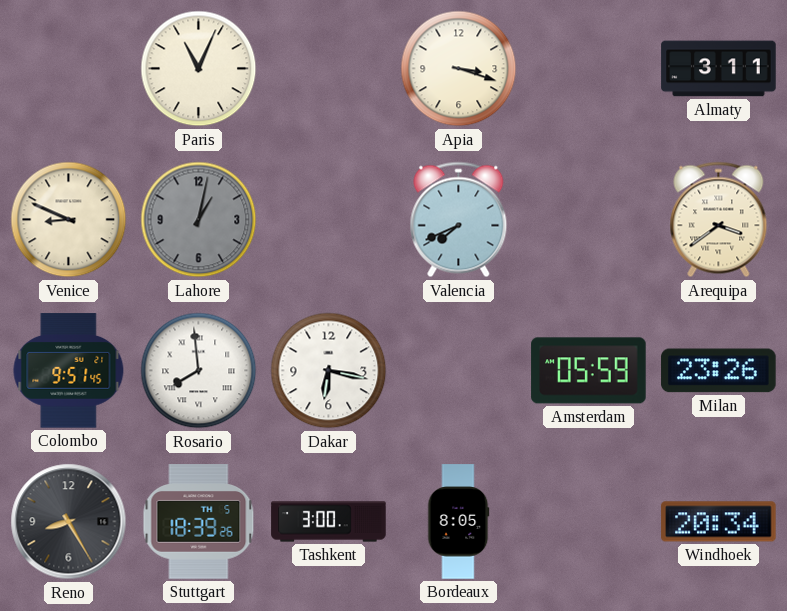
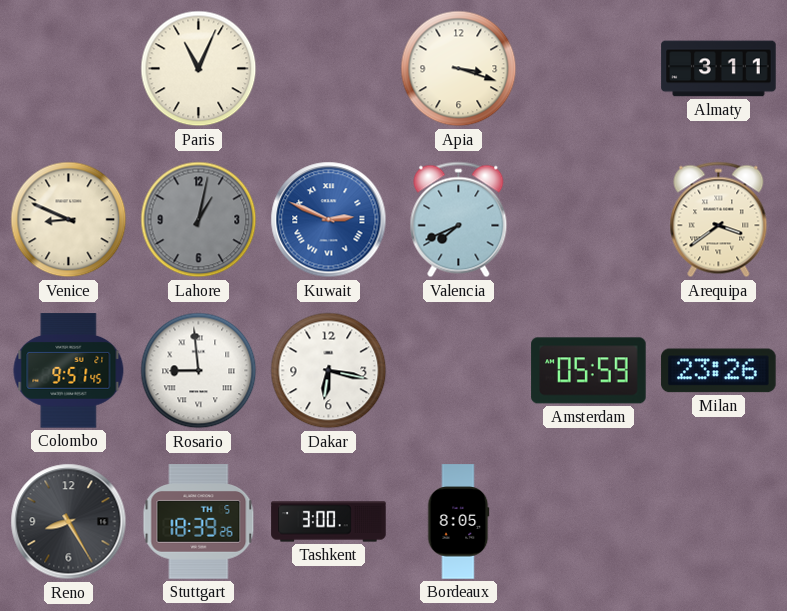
Kuwait: none -> 2:49
Rosario: 7:59 -> 8:59
Windhoek: 20:34 -> none
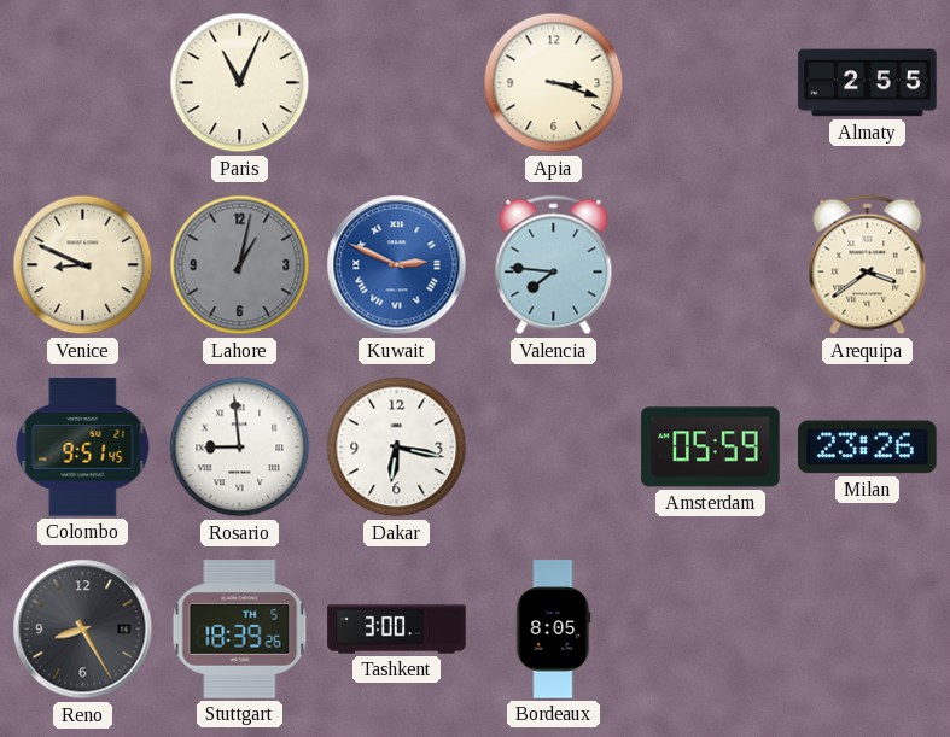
Almaty: 3:11 -> 2:55
Valencia: 7:41 -> 7:46
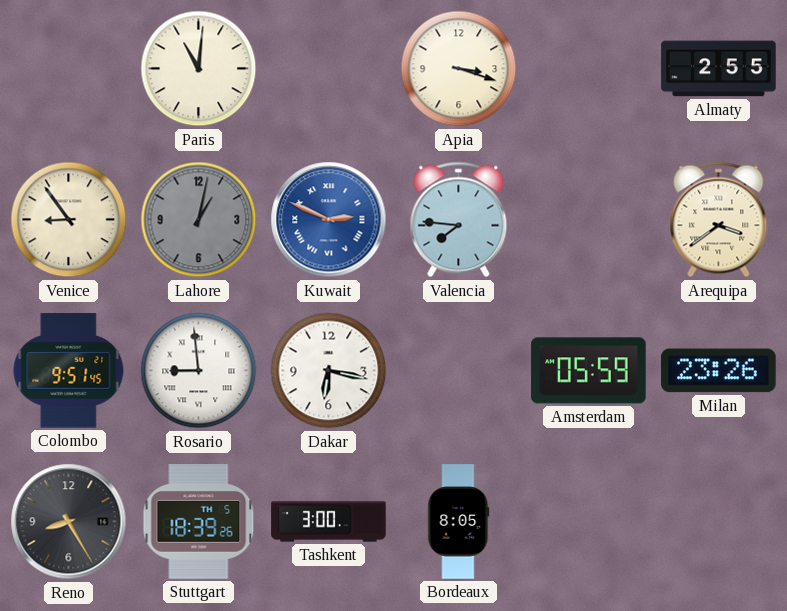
Paris: 11:04 -> 11:01
Venice: 8:49 -> 8:54
